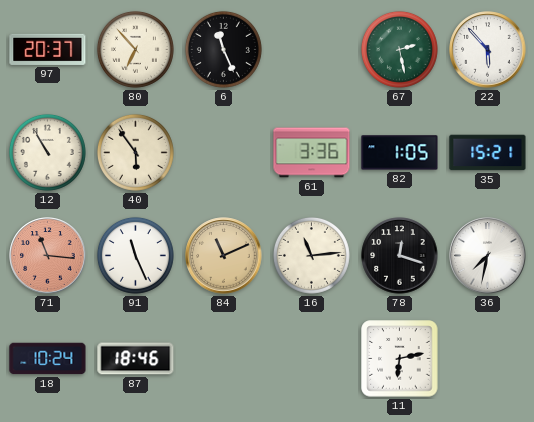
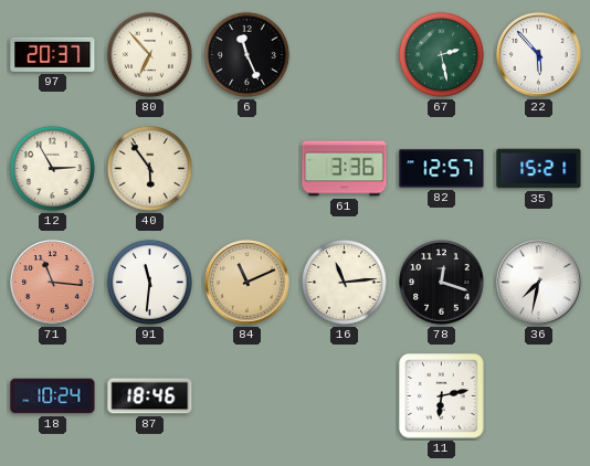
12: 10:55 -> 2:55
82: 1:05 -> 12:57
91: 11:26 -> 11:31
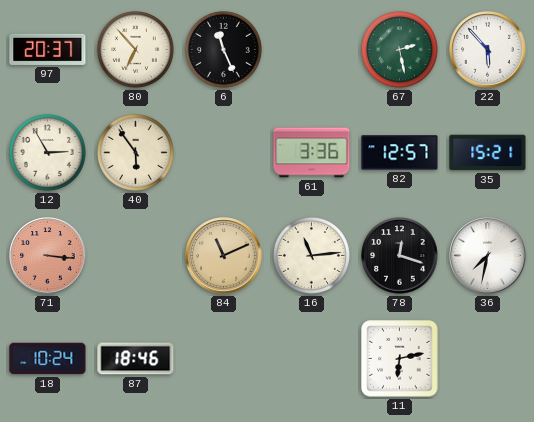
71: 11:16 -> 3:16
91: 11:31 -> none
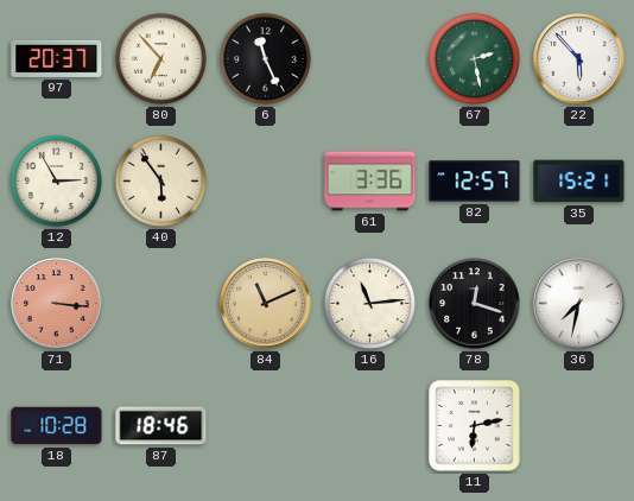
18: 10:24 -> 10:28
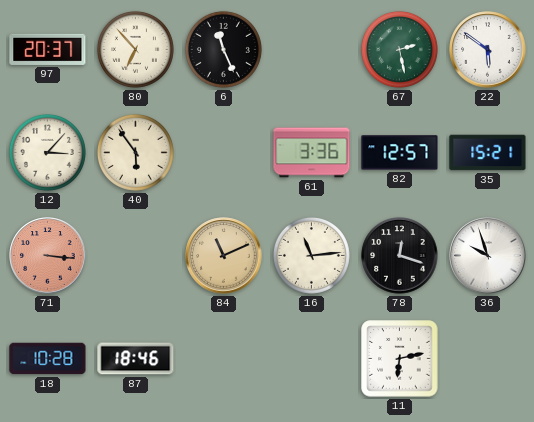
22: 5:53 -> 5:51
12: 2:55 -> 3:07
36: 7:32 -> 9:57
